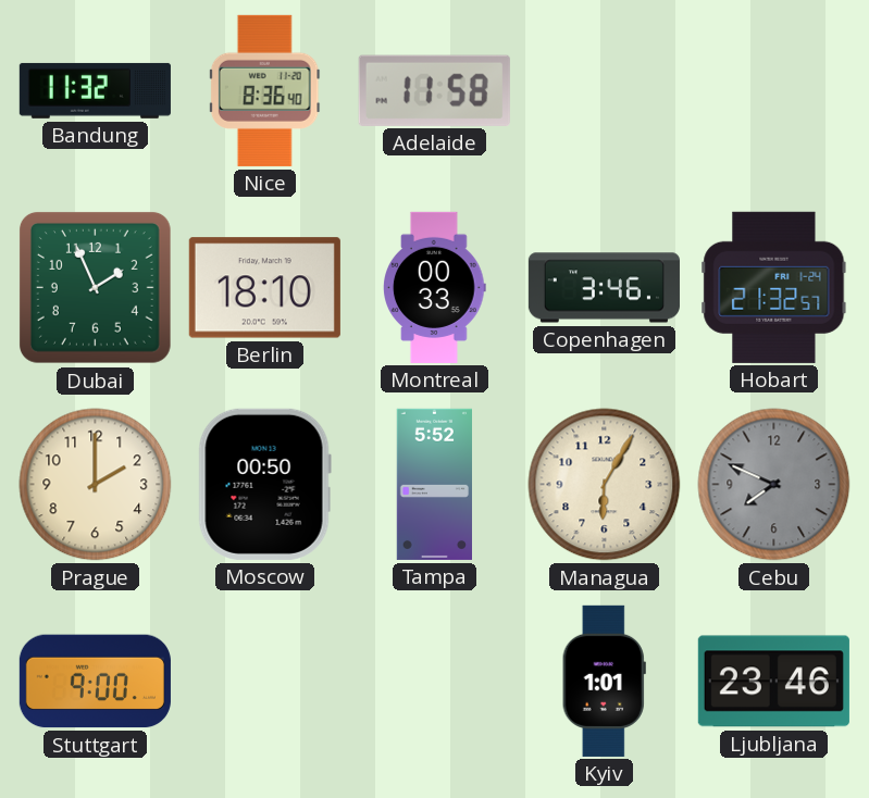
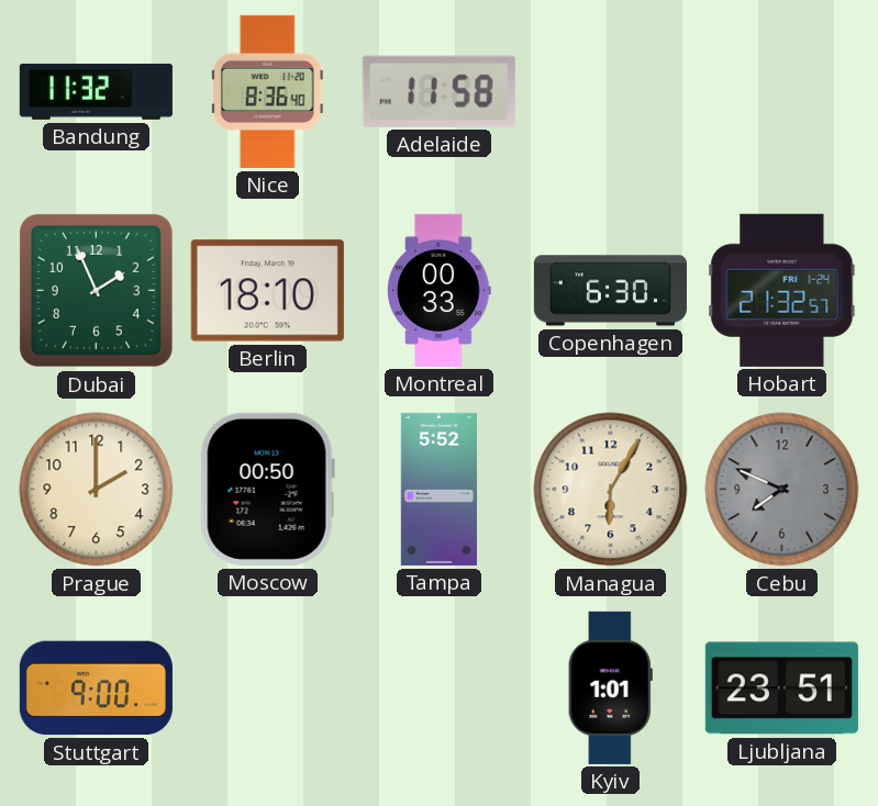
Copenhagen: 3:46 -> 6:30
Ljubljana: 23:46 -> 23:51
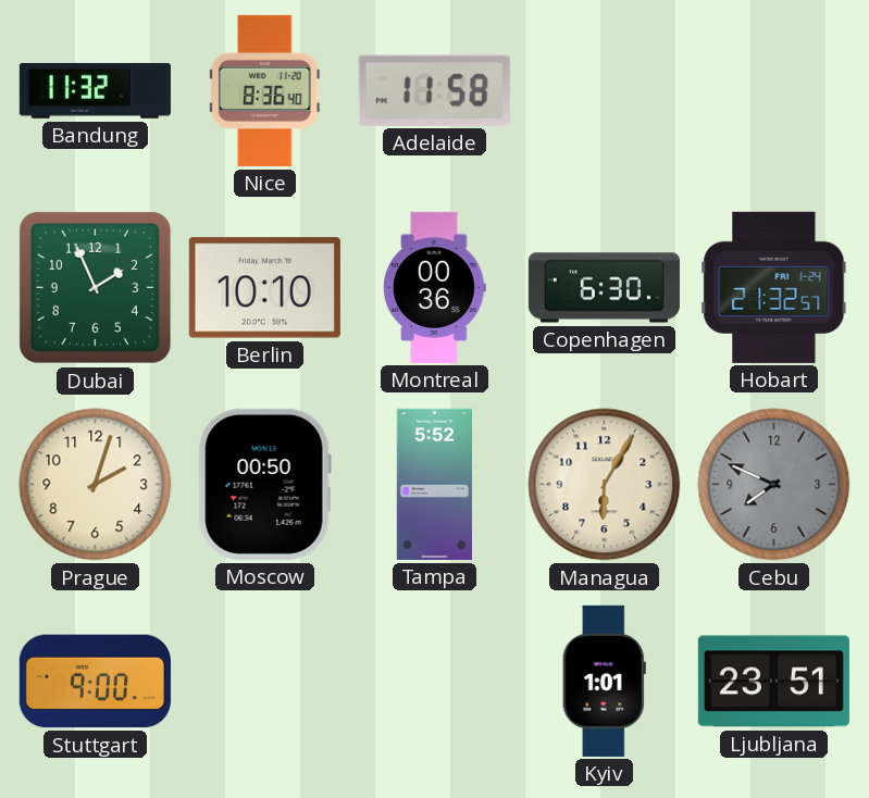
Berlin: 18:10 -> 10:10
Montreal: 00:33 -> 00:36
Prague: 2:00 -> 2:03
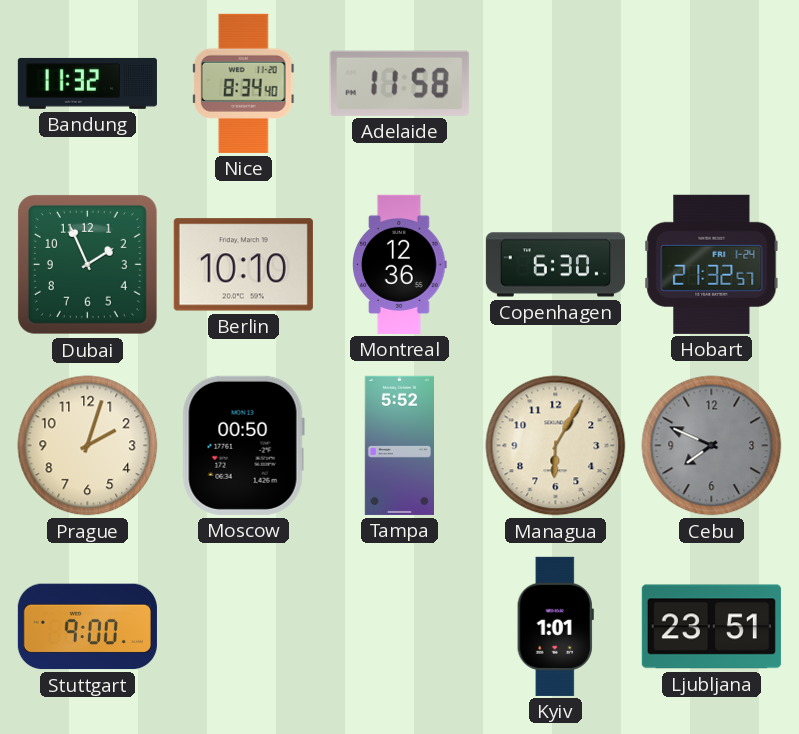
Nice: 8:36 -> 8:34
Montreal: 00:36 -> 12:36
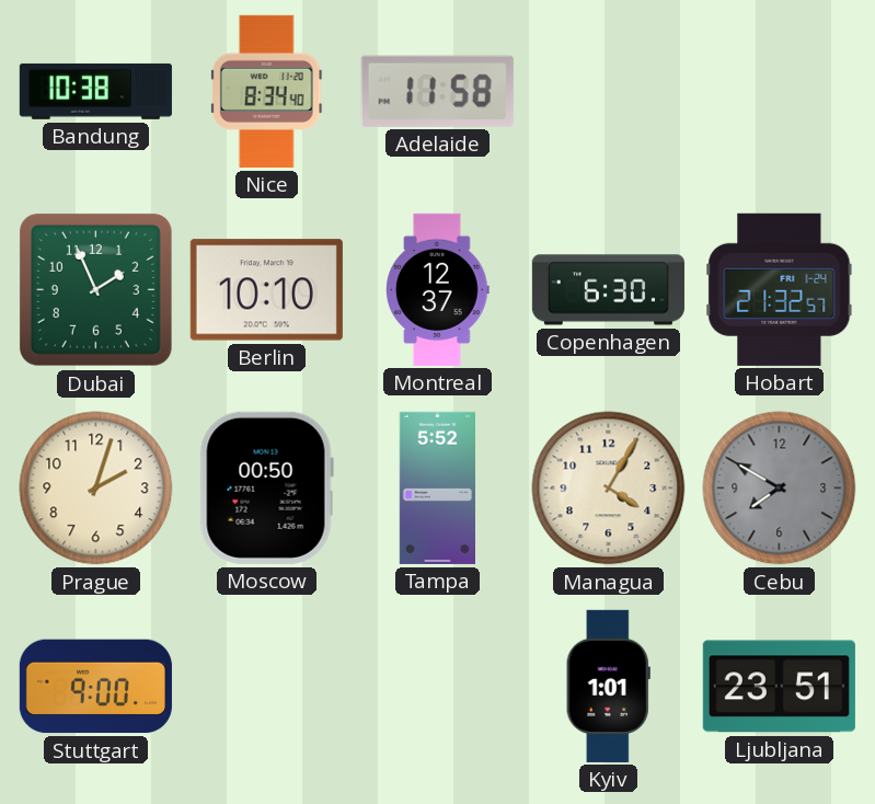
Bandung: 11:32 -> 10:38
Montreal: 12:36 -> 12:37
Managua: 6:05 -> 4:05
Cebu: 7:49 -> 7:50
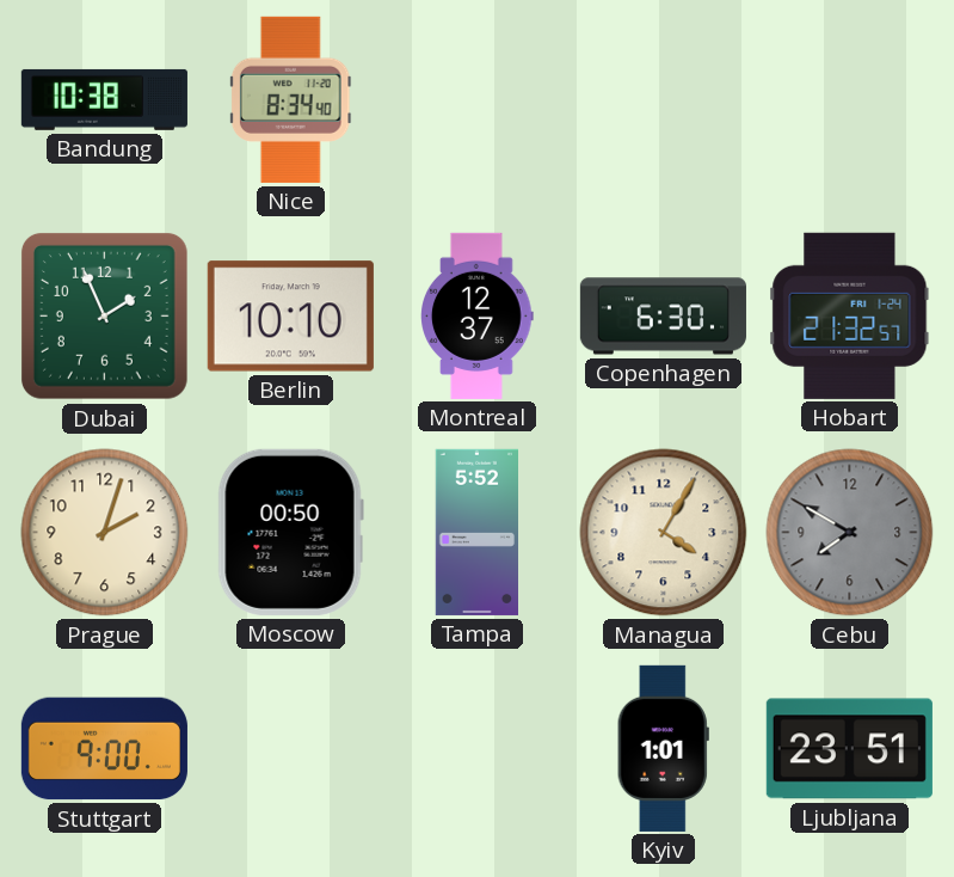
Adelaide: 11:58 -> none
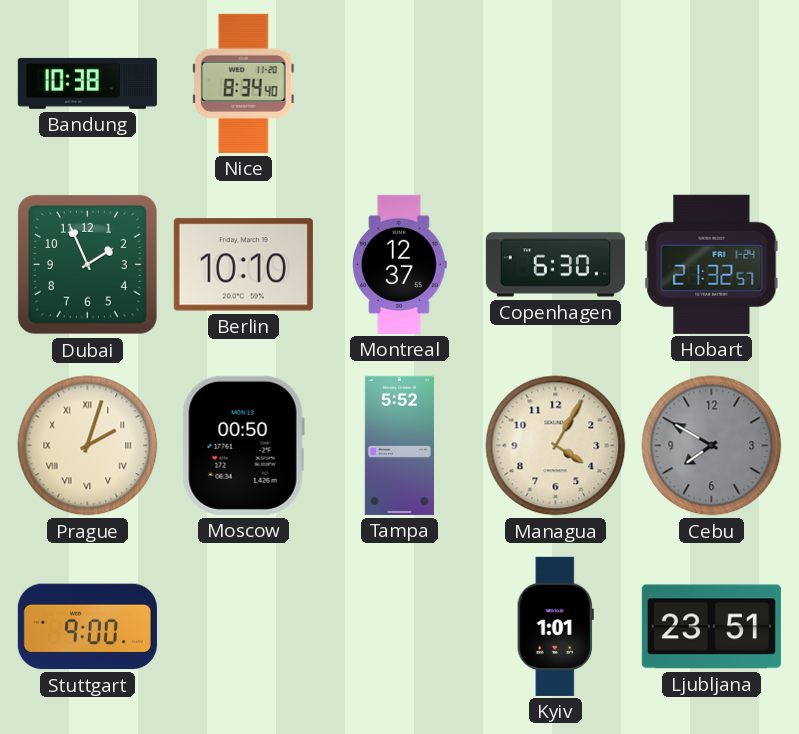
Prague numerals: Arabic -> Roman
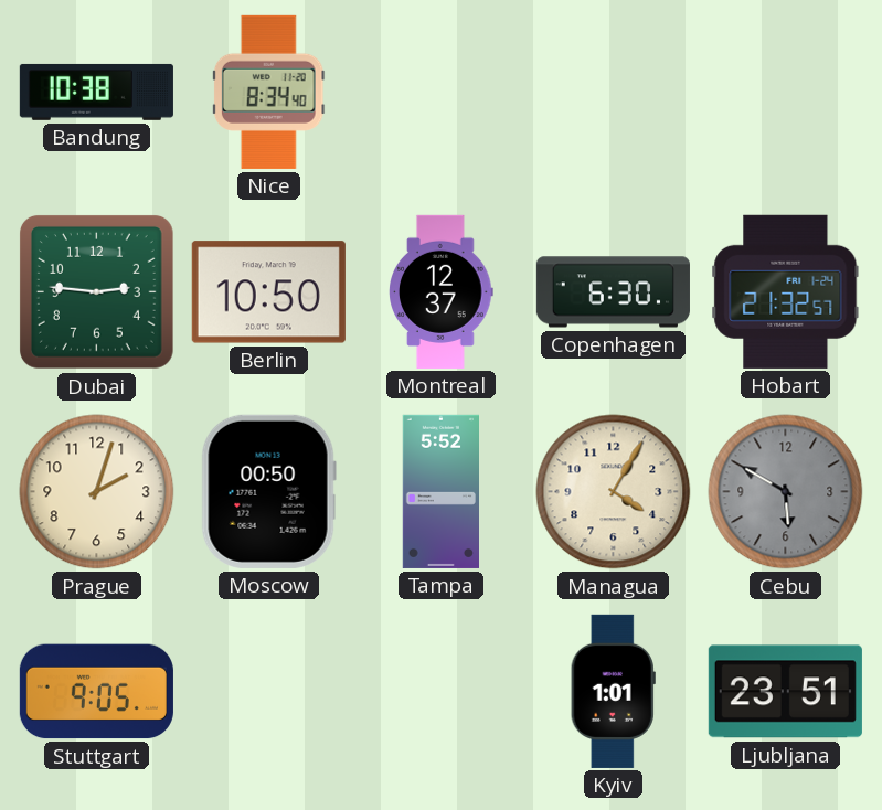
Dubai: 1:56 -> 2:46
Berlin: 10:10 -> 10:50
Prague numerals: Roman -> Arabic
Cebu: 7:50 -> 5:50
Stuttgart: 9:00 -> 9:05
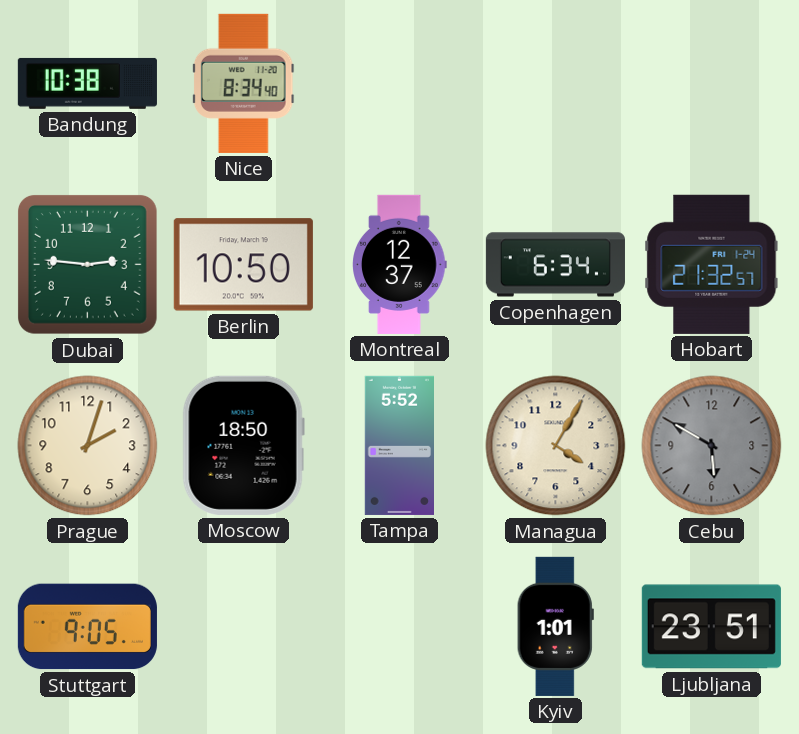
Copenhagen: 6:30 -> 6:34
Moscow: 00:50 -> 18:50
